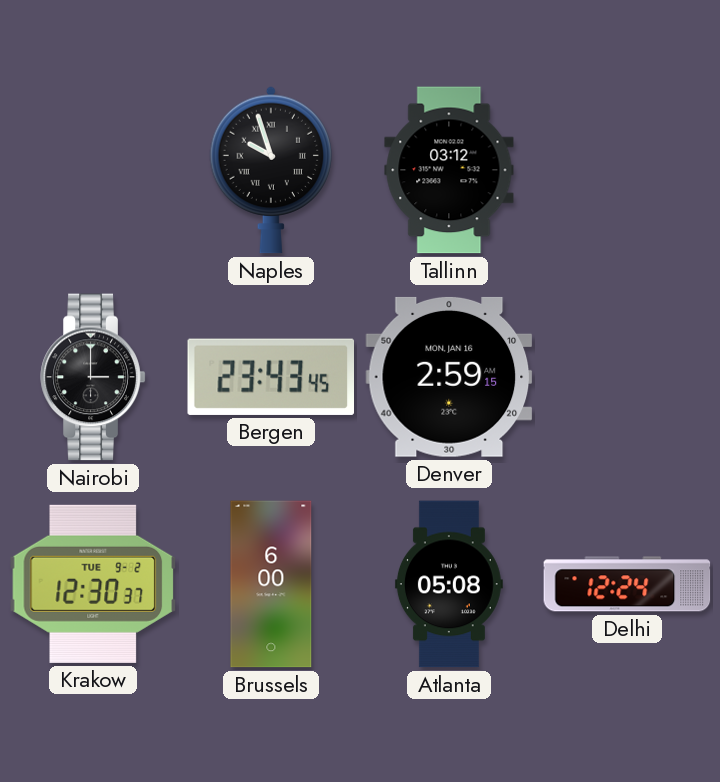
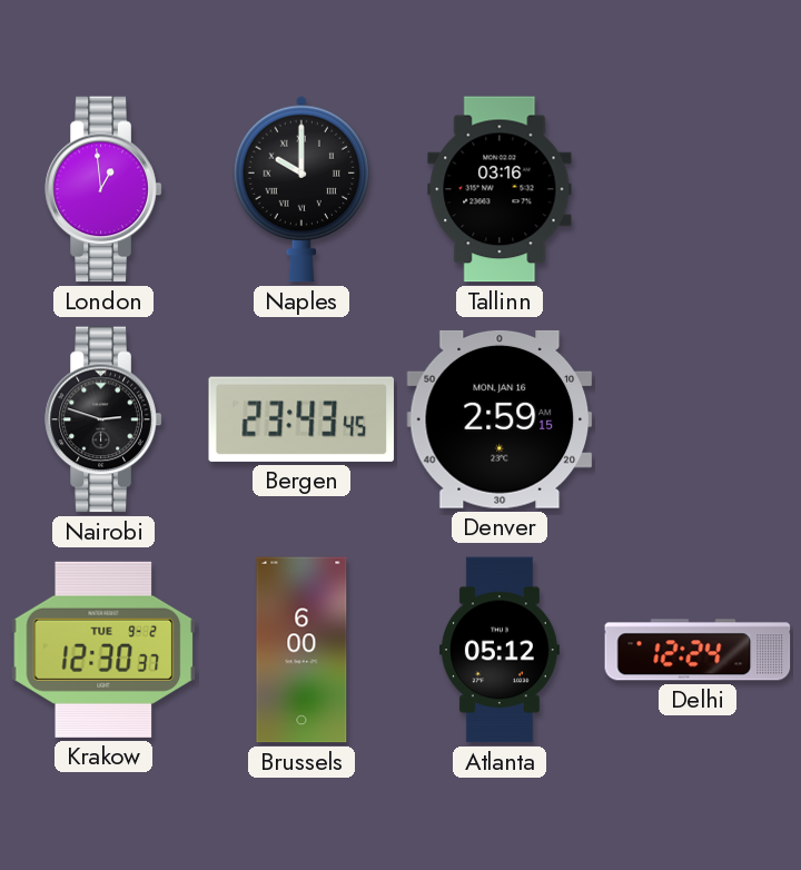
London: none -> 12:59
Naples: 9:57 -> 10:00
Tallinn: 03:12 -> 03:16
Nairobi: 3:00 -> 2:48
Atlanta: 05:08 -> 05:12
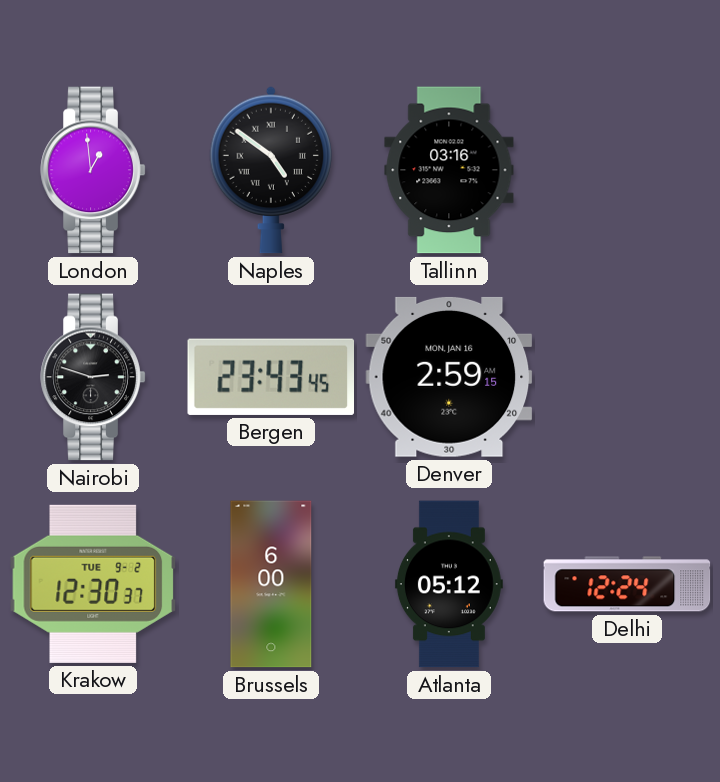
Naples: 10:00 -> 4:51
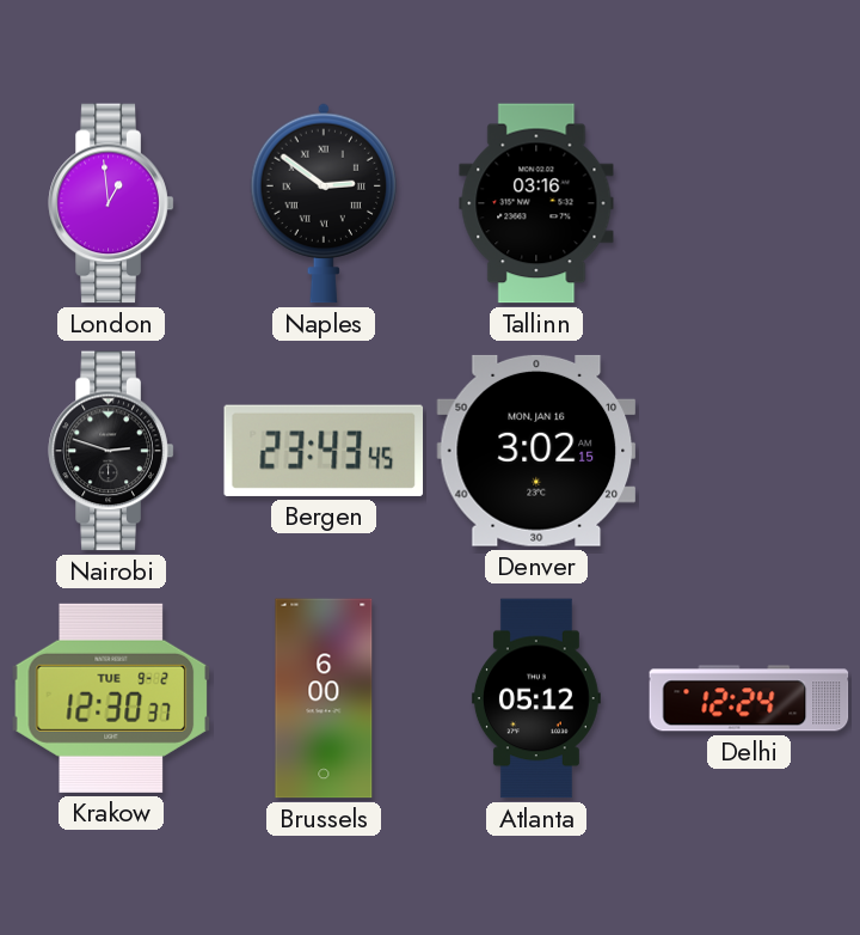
Naples: 4:51 -> 2:51
Denver: 2:59 -> 3:02
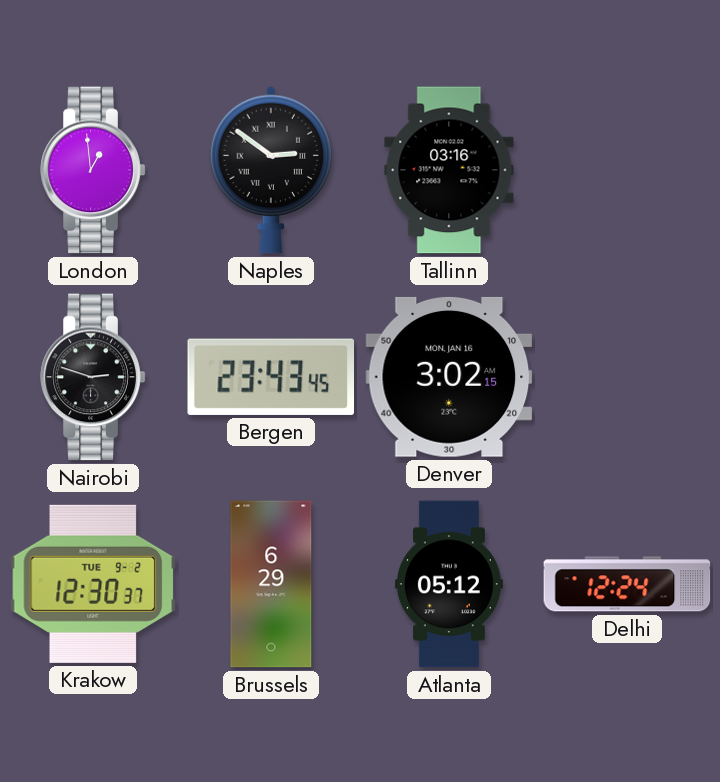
Brussels: 6:00 -> 6:29
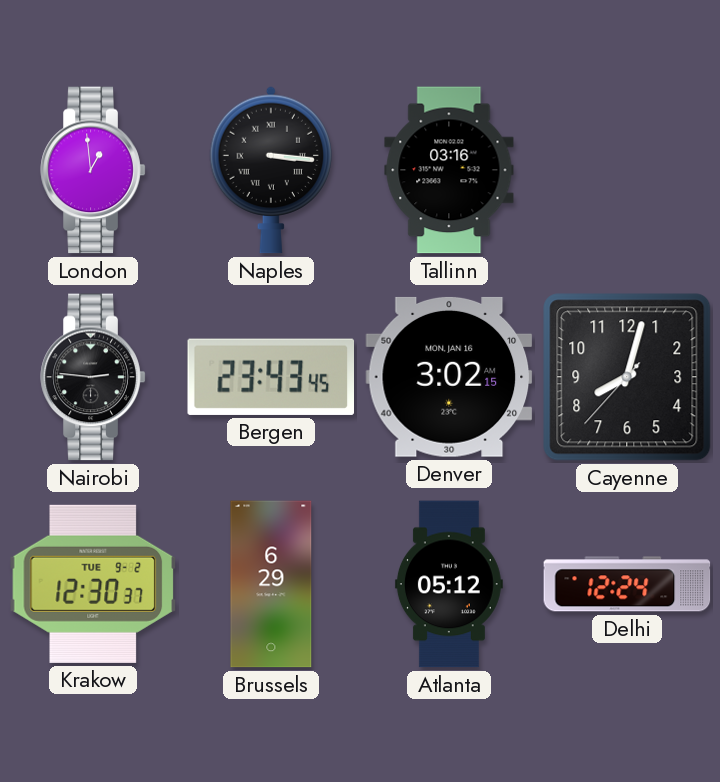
Naples: 2:51 -> 3:16
Nairobi: 2:48 -> 2:46
Cayenne: none -> 8:02
